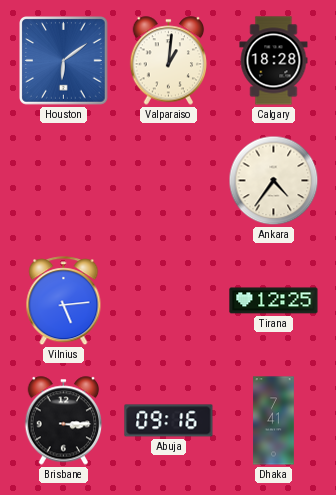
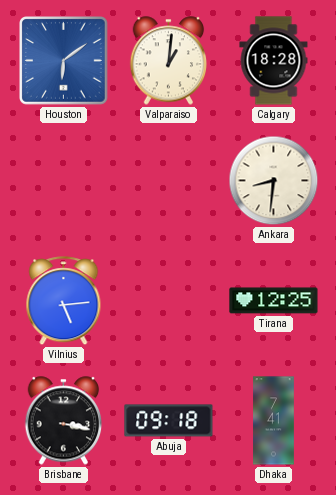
Ankara: 4:36 -> 8:31
Brisbane: 3:15 -> 3:17
Abuja: 09:16 -> 09:18
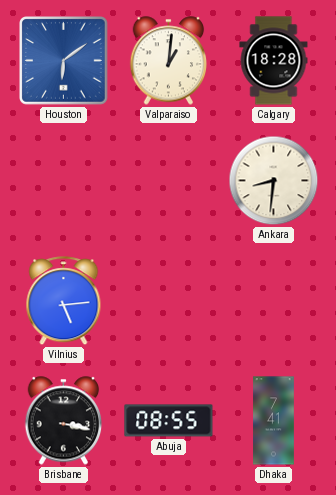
Tirana: 12:25 -> none
Abuja: 09:18 -> 08:55
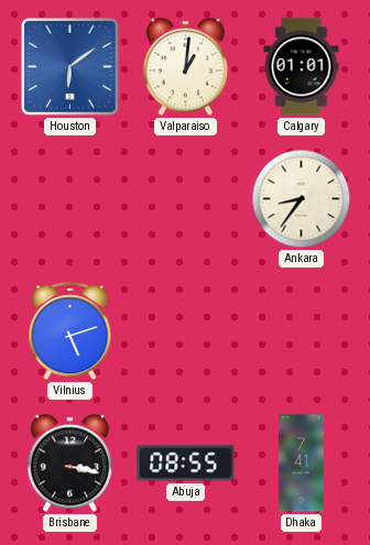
Calgary: 18:28 -> 01:01
Ankara: 8:31 -> 8:36
Vilnius: 5:14 -> 5:12
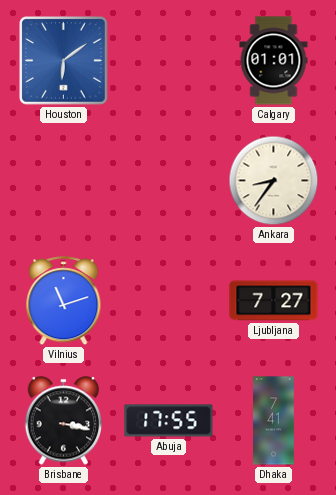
Valparaiso: 1:01 -> none
Vilnius: 5:12 -> 11:12
Ljubljana: none -> 7:27
Abuja: 08:55 -> 17:55
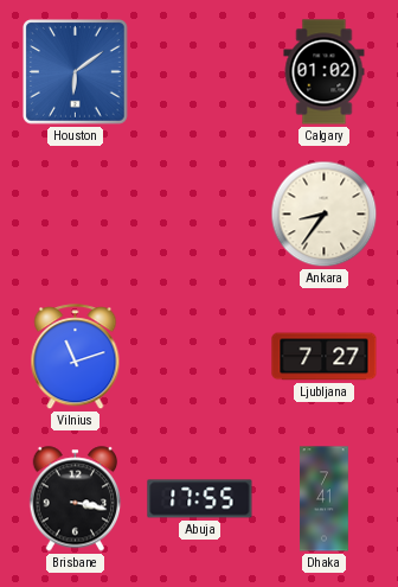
Calgary: 01:01 -> 01:02
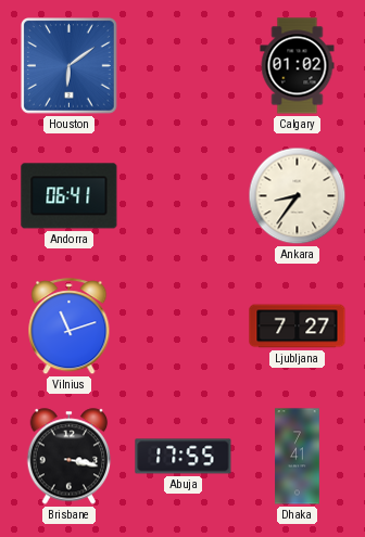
Andorra: none -> 06:41
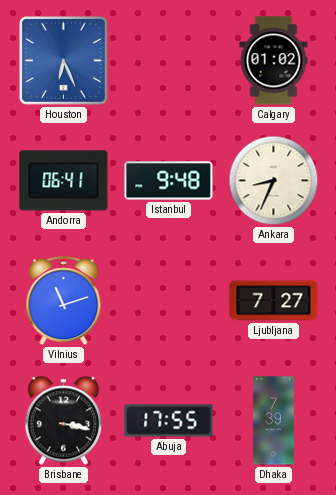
Houston: 6:09 -> 6:26
Istanbul: none -> 9:48
Ankara: 8:36 -> 8:34
Dhaka: 7:41 -> 7:39
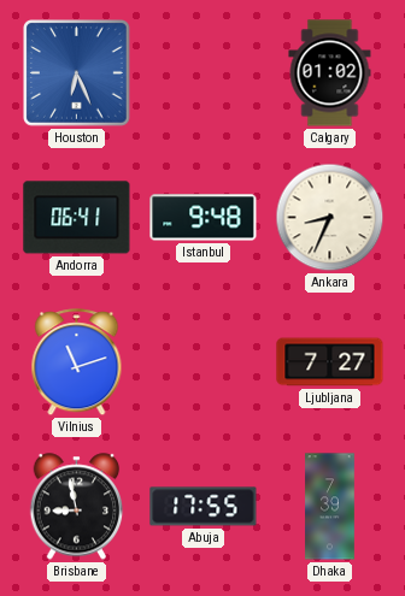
Brisbane: 3:17 -> 8:58
